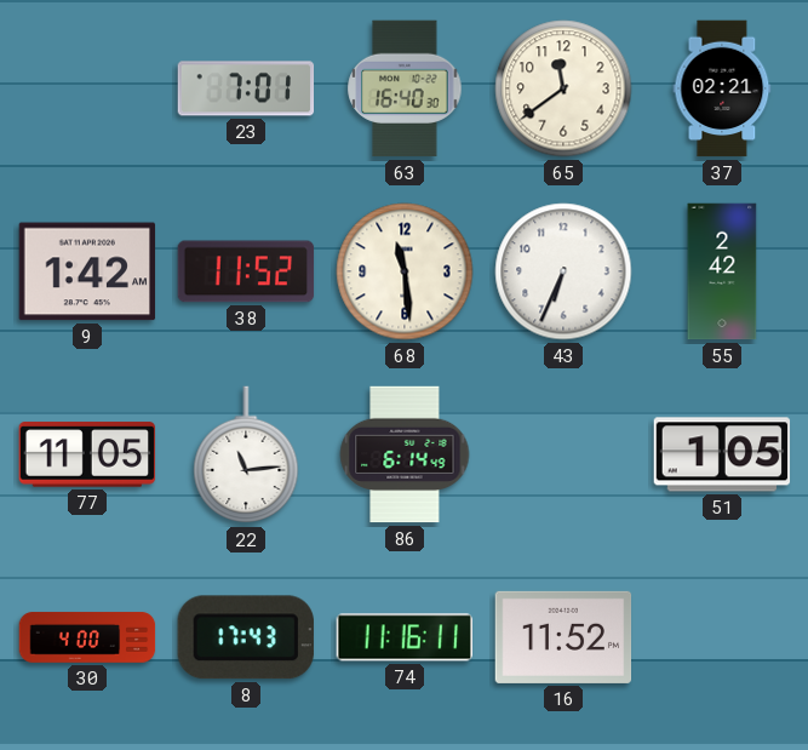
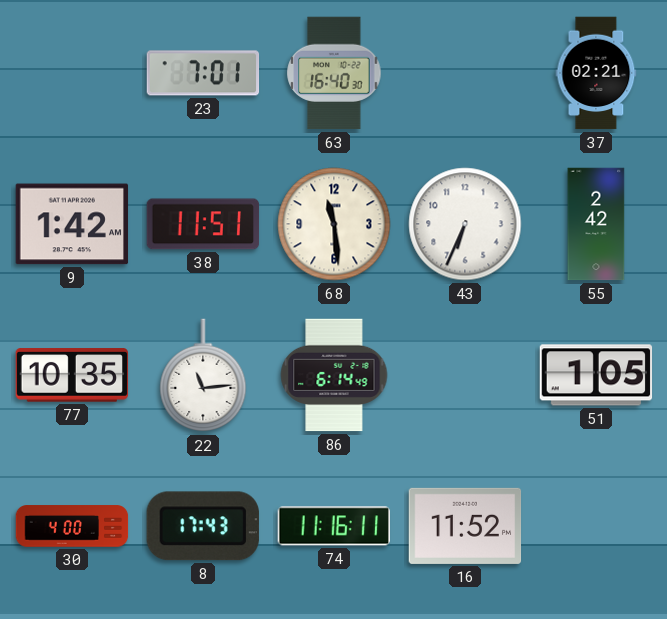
65: 11:39 -> none
38: 11:52 -> 11:51
77: 11:05 -> 10:35
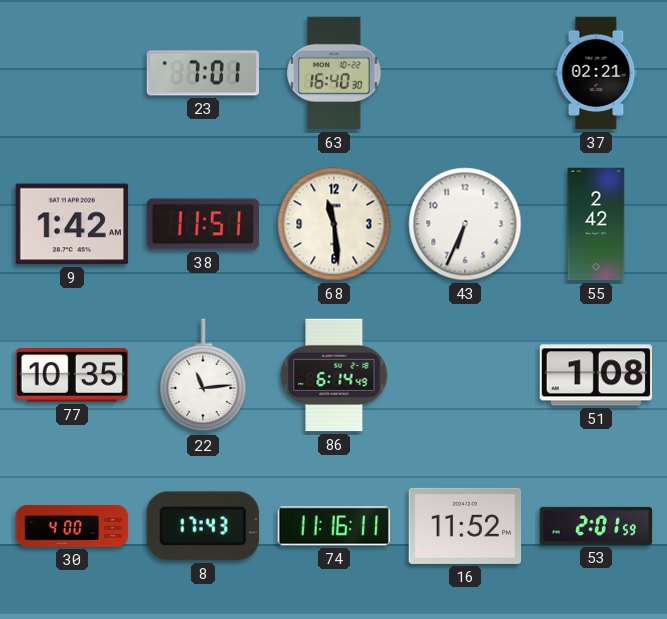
51: 1:05 -> 1:08
53: none -> 2:01
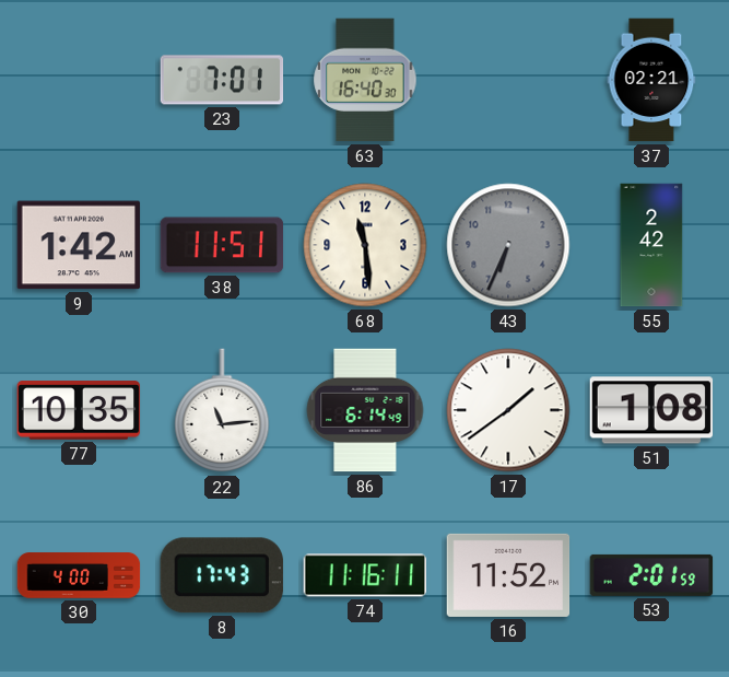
43 dial: white -> grey
17: none -> 1:39
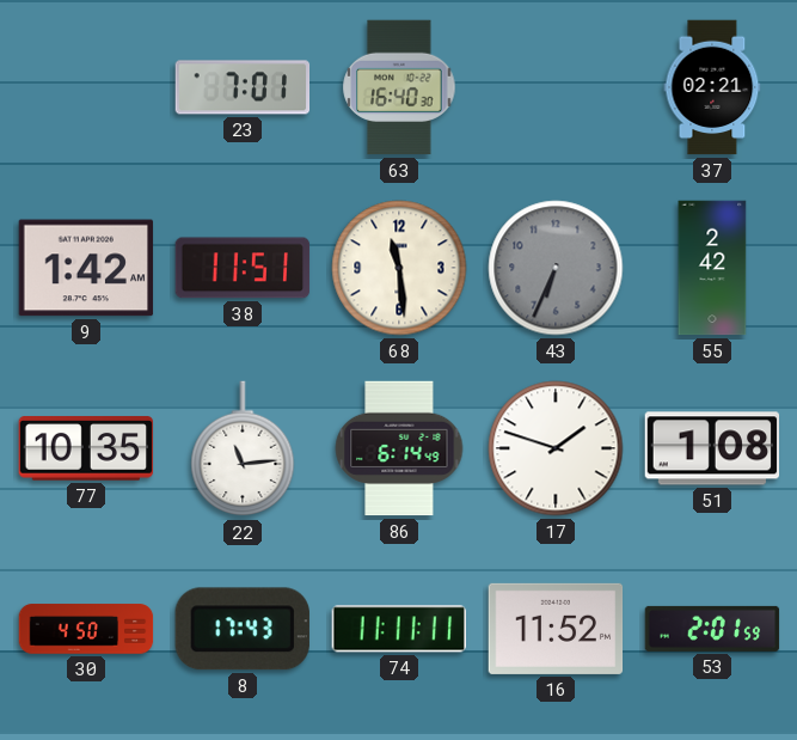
17: 1:39 -> 1:48
30: 4:00 -> 4:50
74: 11:16 -> 11:11
